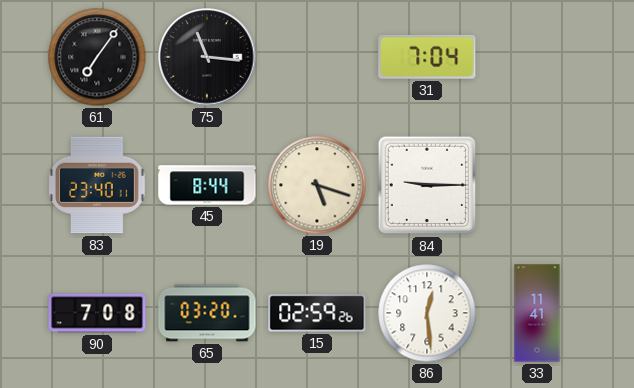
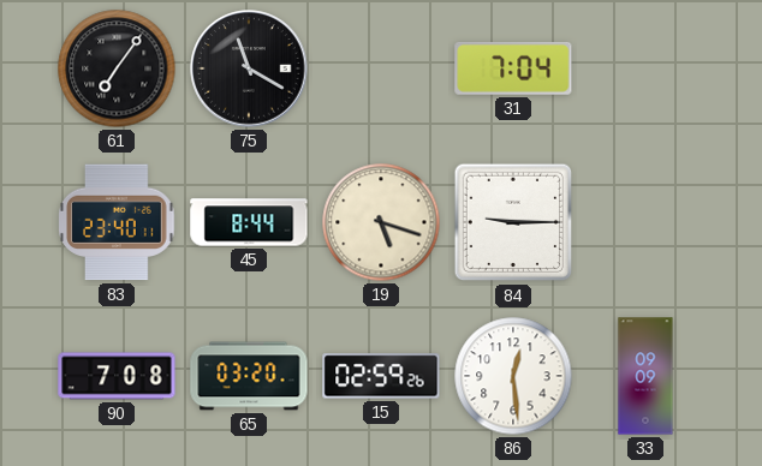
75: 11:16 -> 11:20
33: 11:41 -> 09:09
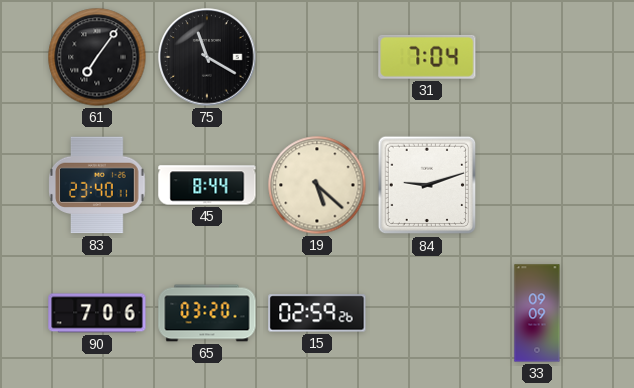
19: 5:18 -> 5:22
84: 9:15 -> 9:12
90: 7:08 -> 7:06
86: 12:29 -> none
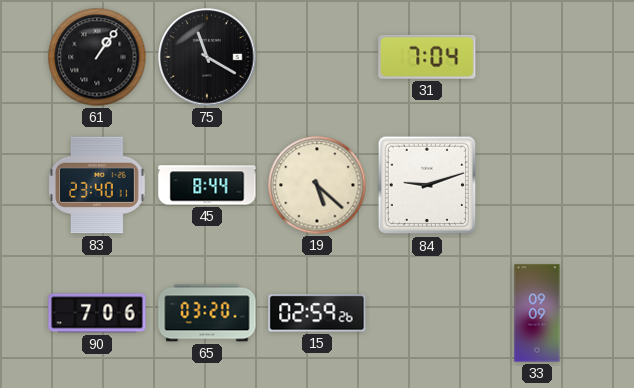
61: 7:06 -> 1:06
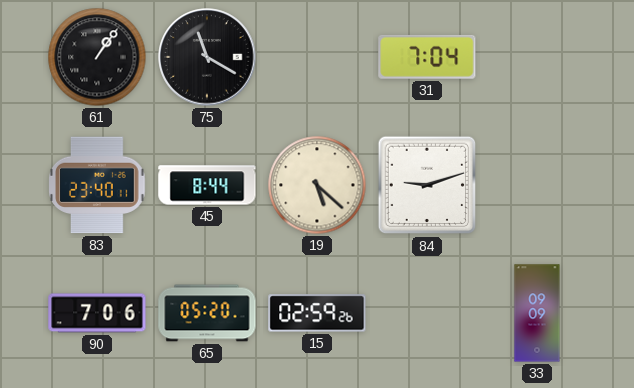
65: 03:20 -> 05:20
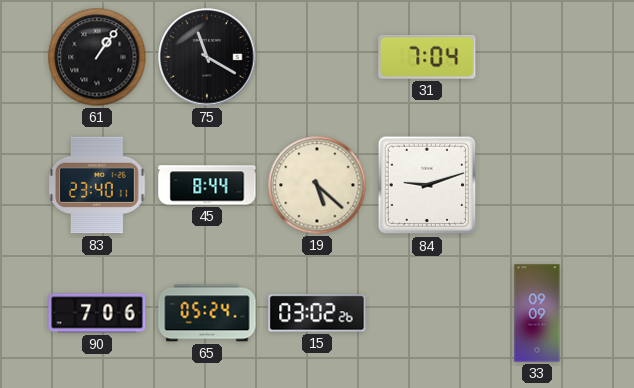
65: 05:20 -> 05:24
15: 02:59 -> 03:02
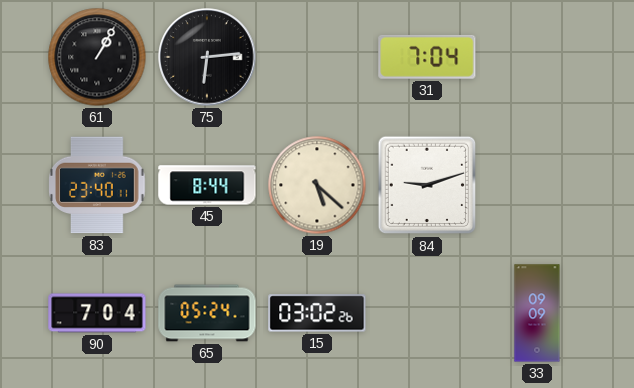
61: 1:06 -> 1:05
75: 11:20 -> 6:14
90: 7:06 -> 7:04
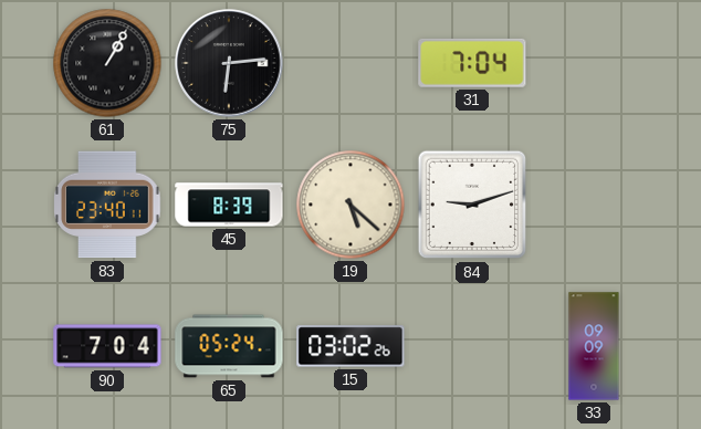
45: 8:44 -> 8:39
